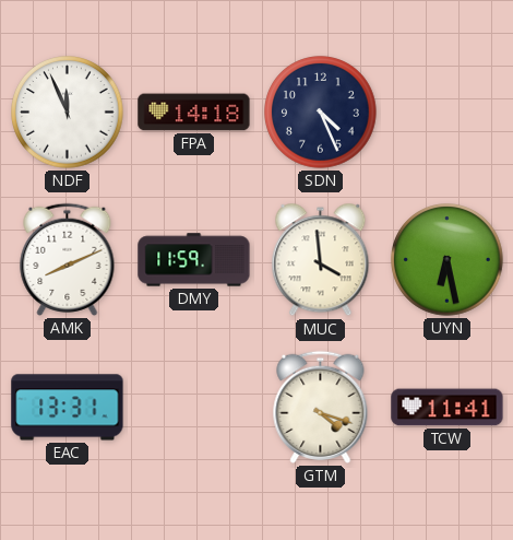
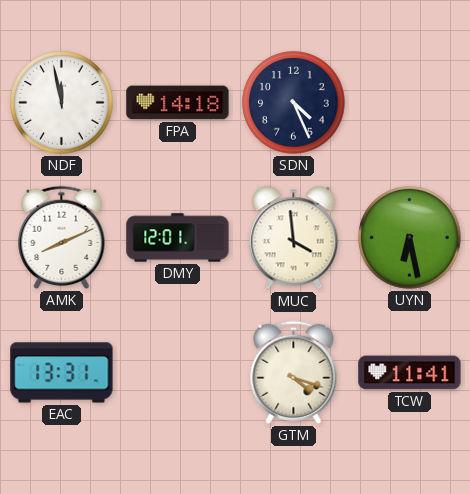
NDF: 11:56 -> 11:58
DMY: 11:59 -> 12:01
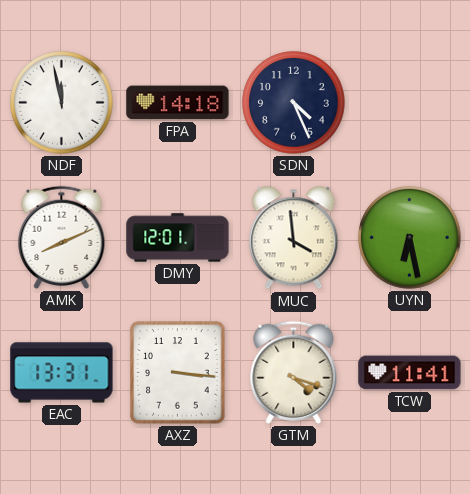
AXZ: none -> 3:16
